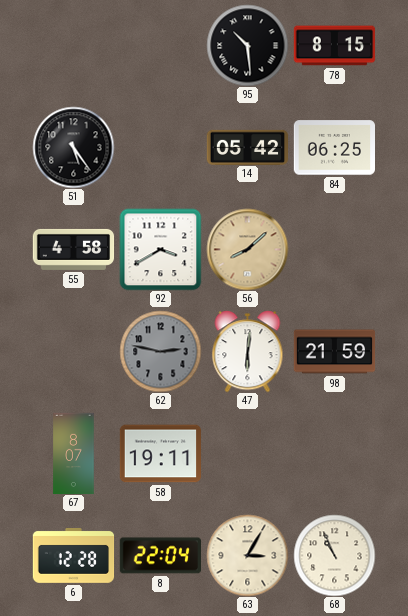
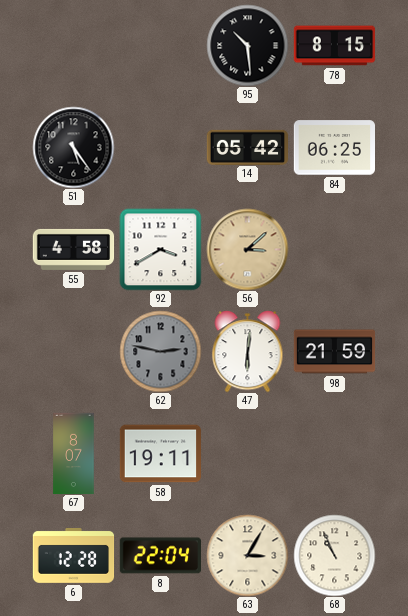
56: 8:08 -> 3:08
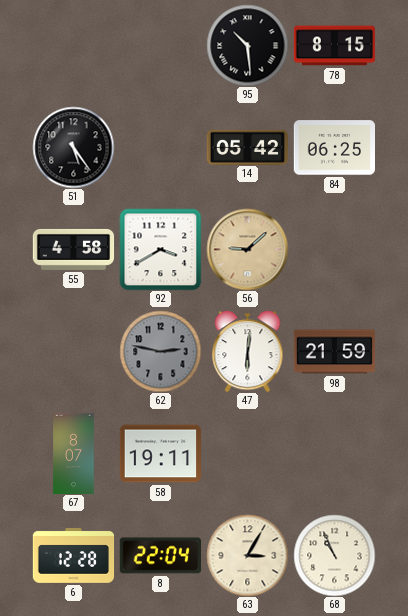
56: 3:08 -> 9:08
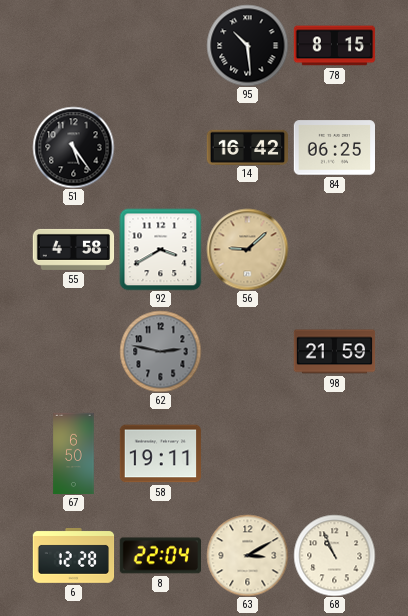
14: 05:42 -> 16:42
47: 6:01 -> none
67: 8:07 -> 6:50
63: 3:05 -> 3:10
